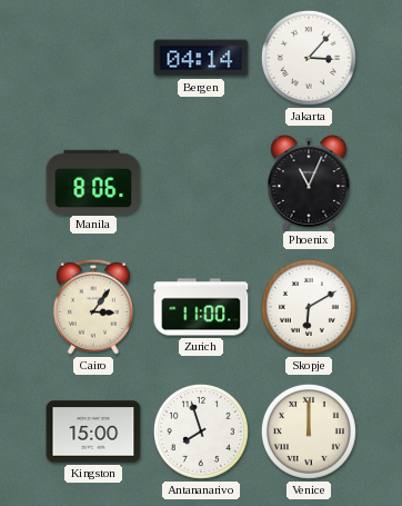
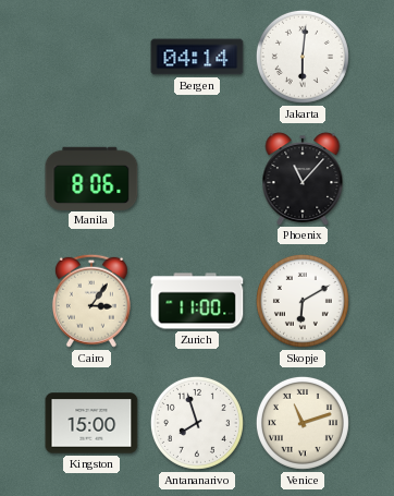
Jakarta: 3:07 -> 6:01
Phoenix: 11:04 -> 11:07
Venice: 12:00 -> 11:12
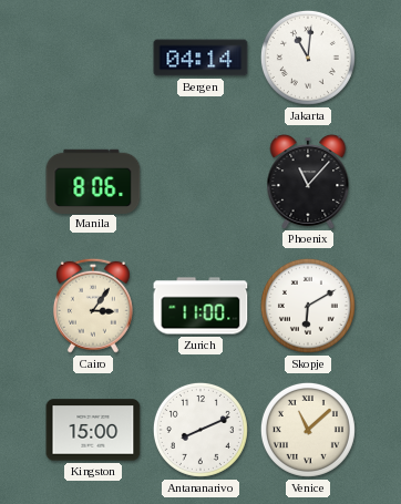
Jakarta: 6:01 -> 11:01
Antananarivo: 7:57 -> 8:11
Venice: 11:12 -> 11:08
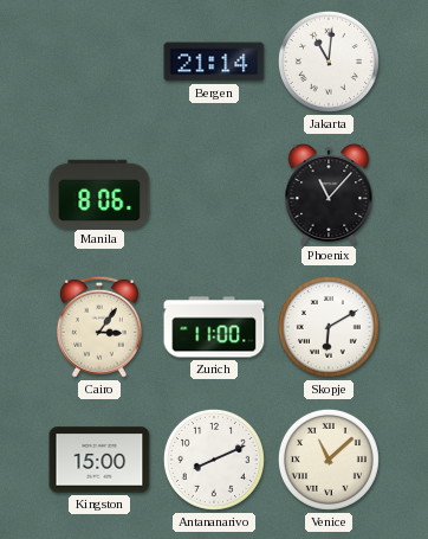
Bergen: 04:14 -> 21:14
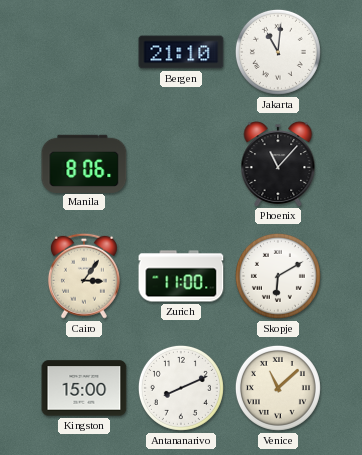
Bergen: 21:14 -> 21:10
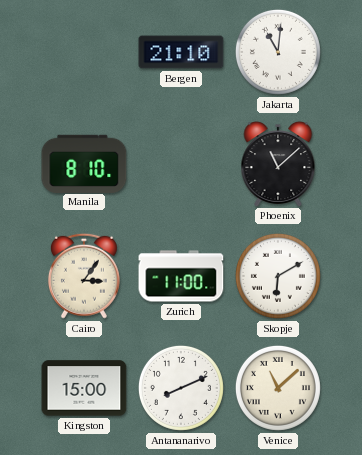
Manila: 8:06 -> 8:10
Phoenix: 11:07 -> 11:08
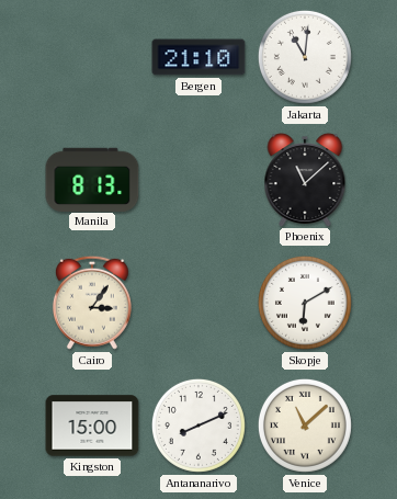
Manila: 8:10 -> 8:13
Zurich: 11:00 -> none
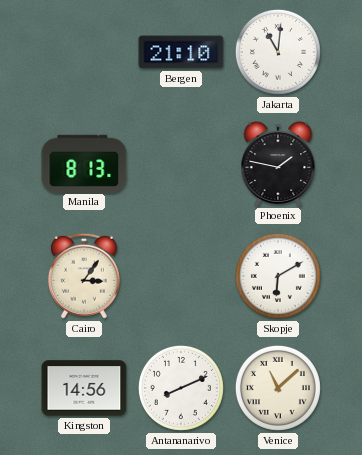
Phoenix: 11:08 -> 1:47
Kingston: 15:00 -> 14:56
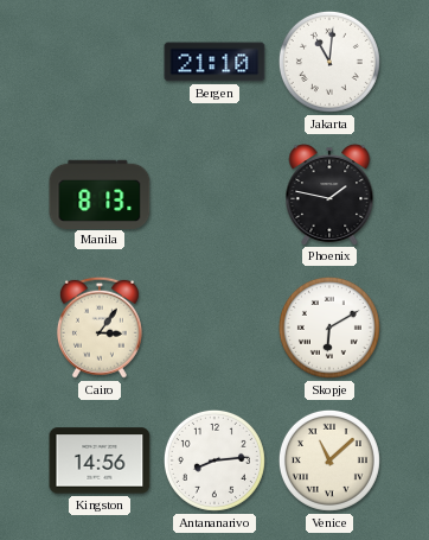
Antananarivo: 8:11 -> 8:14
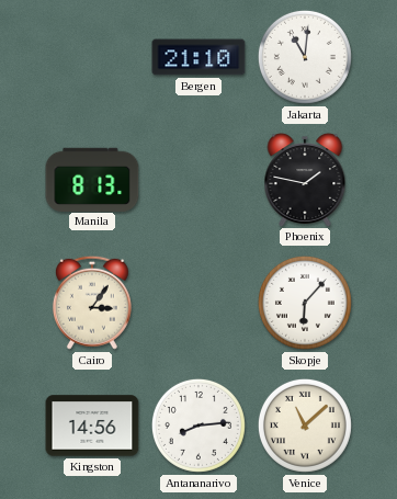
Skopje: 6:10 -> 6:07
